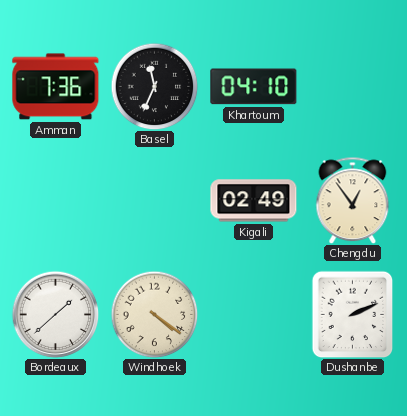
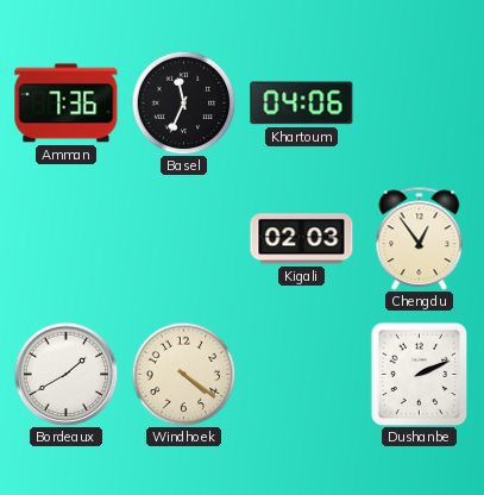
Khartoum: 04:10 -> 04:06
Kigali: 02:49 -> 02:03
Bordeaux: 1:38 -> 1:40
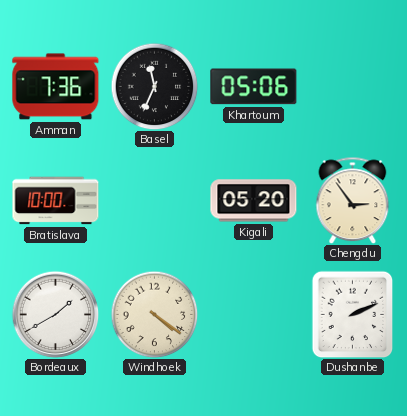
Khartoum: 04:06 -> 05:06
Bratislava: none -> 10:00
Kigali: 02:03 -> 05:20
Chengdu: 12:54 -> 2:54
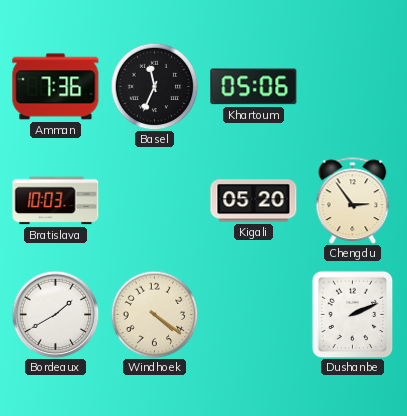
Bratislava: 10:00 -> 10:03
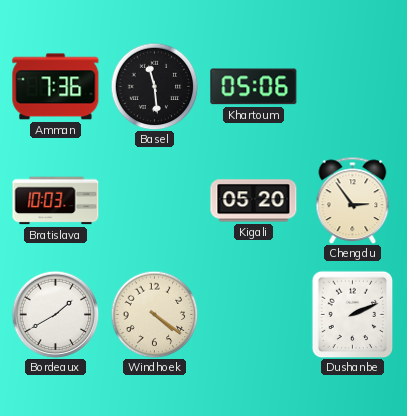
Basel: 11:34 -> 11:29
